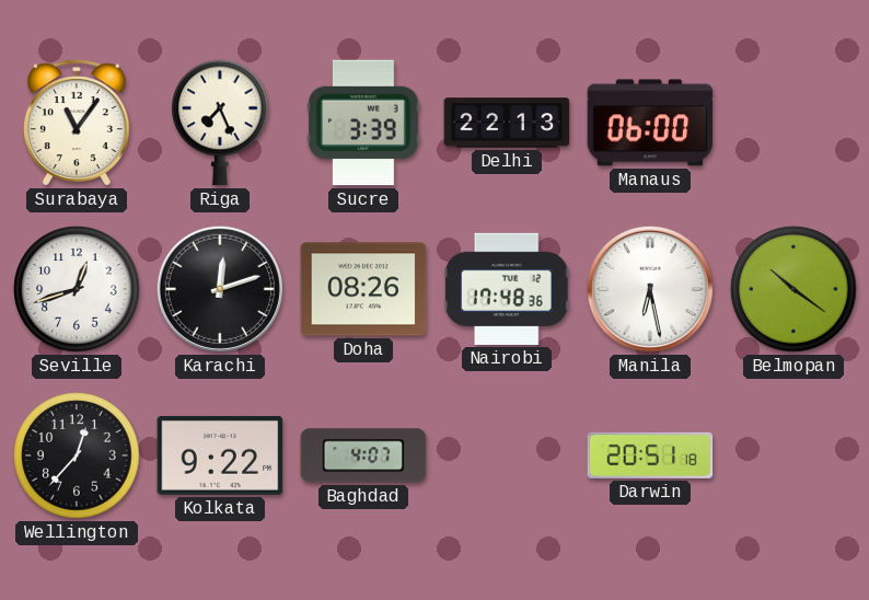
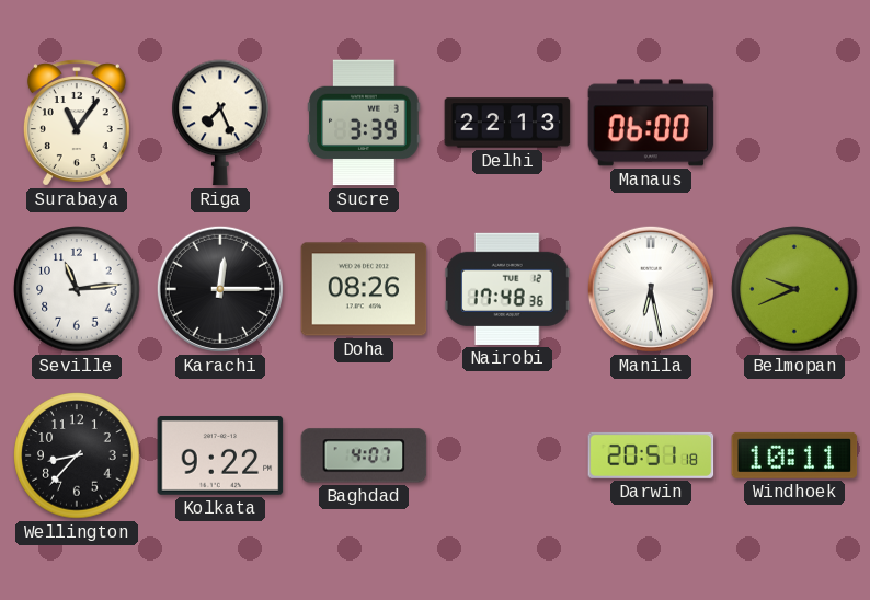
Seville: 12:42 -> 11:14
Karachi: 12:12 -> 12:15
Belmopan: 10:21 -> 9:41
Wellington: 12:37 -> 8:37
Windhoek: none -> 10:11
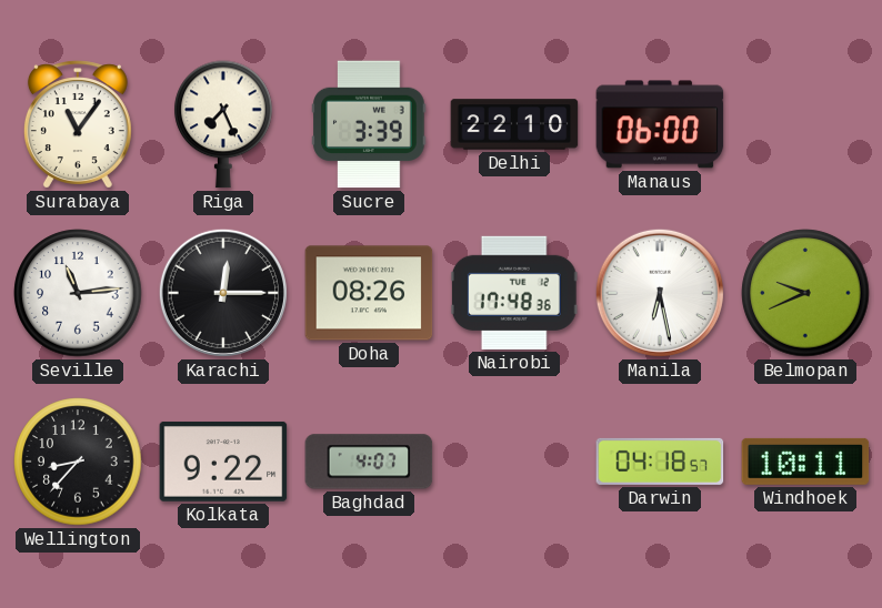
Delhi: 22:13 -> 22:10
Darwin: 20:51 -> 04:18
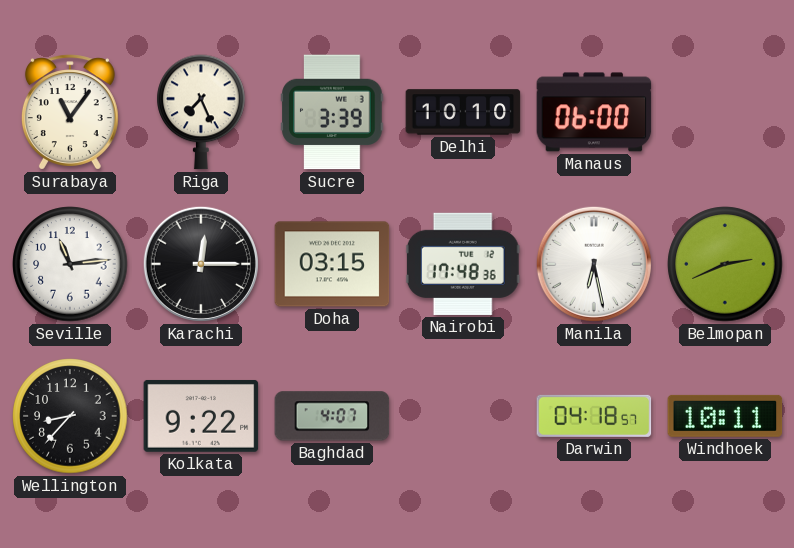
Delhi: 22:10 -> 10:10
Doha: 08:26 -> 03:15
Belmopan: 9:41 -> 2:41
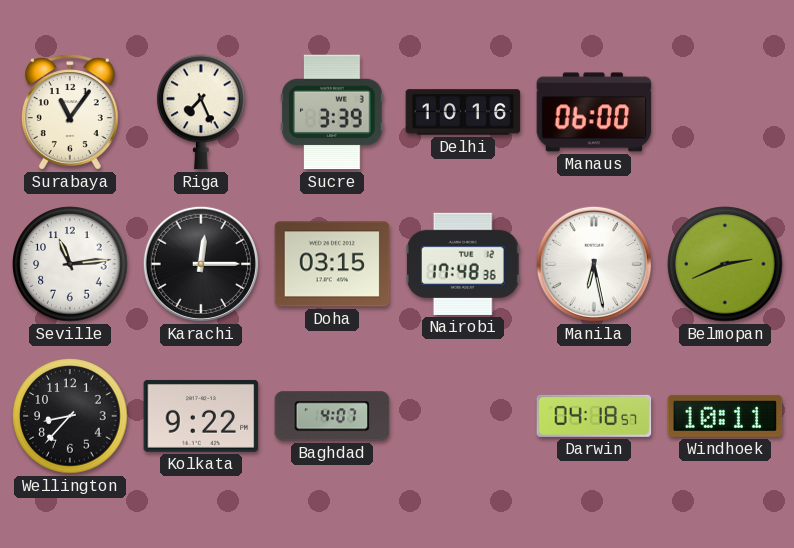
Delhi: 10:10 -> 10:16
